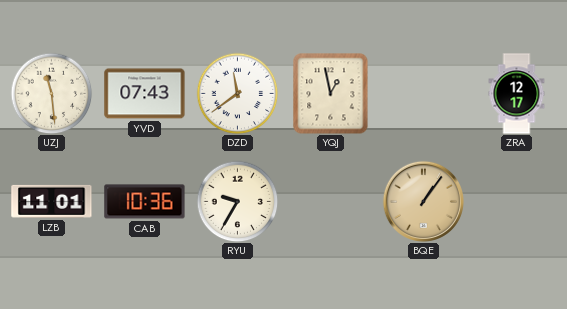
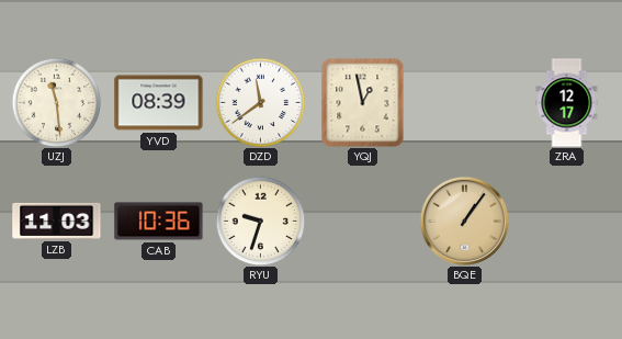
YVD: 07:43 -> 08:39
LZB: 11:01 -> 11:03
RYU: 9:35 -> 9:33
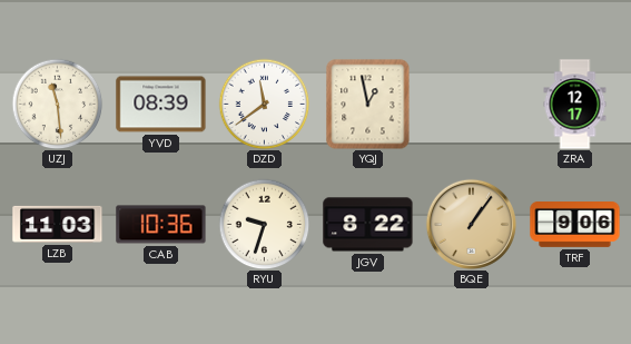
JGV: none -> 8:22
TRF: none -> 9:06
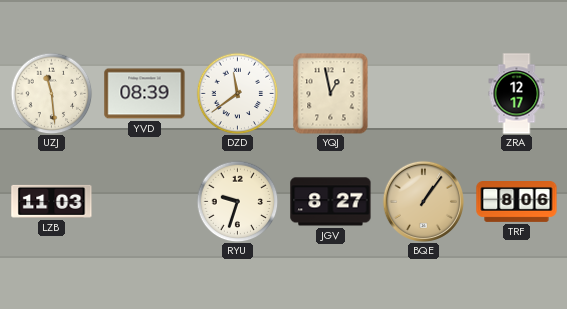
CAB: 10:36 -> none
JGV: 8:22 -> 8:27
TRF: 9:06 -> 8:06
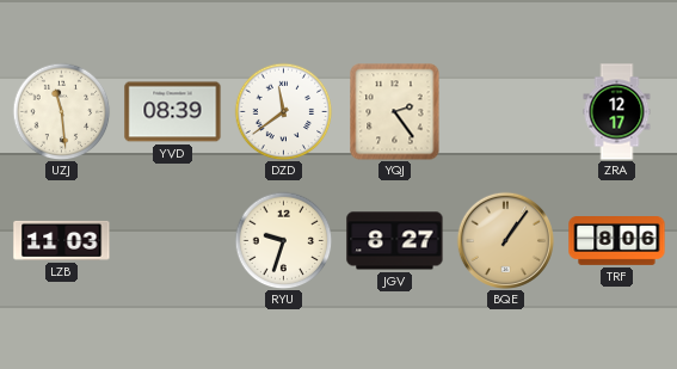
YQJ: 12:58 -> 2:24
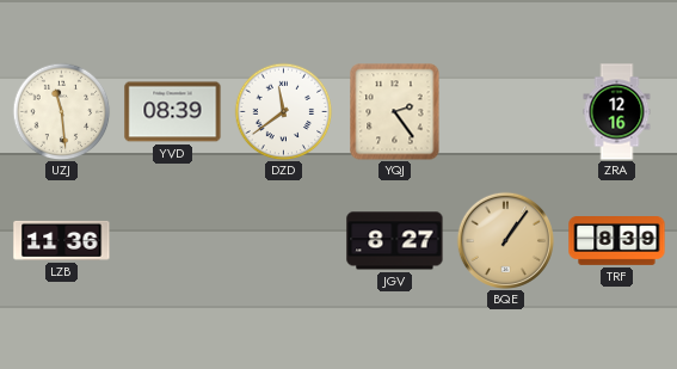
ZRA: 12:17 -> 12:16
LZB: 11:03 -> 11:36
RYU: 9:33 -> none
TRF: 8:06 -> 8:39
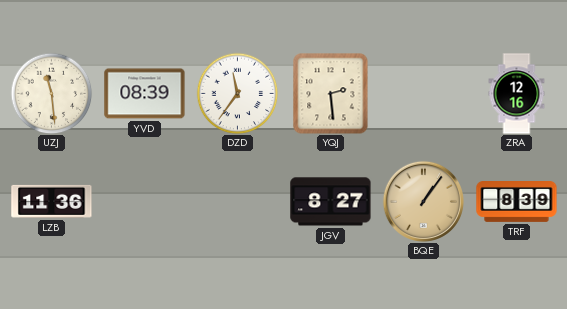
DZD: 11:39 -> 11:36
YQJ: 2:24 -> 2:29
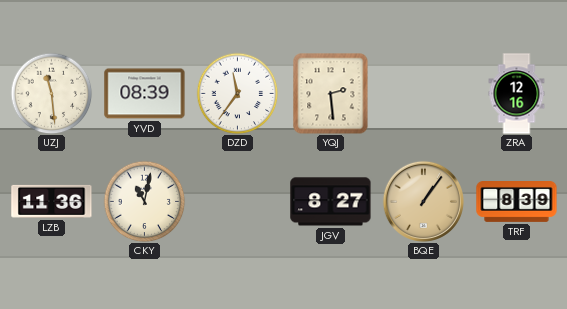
CKY: none -> 11:02
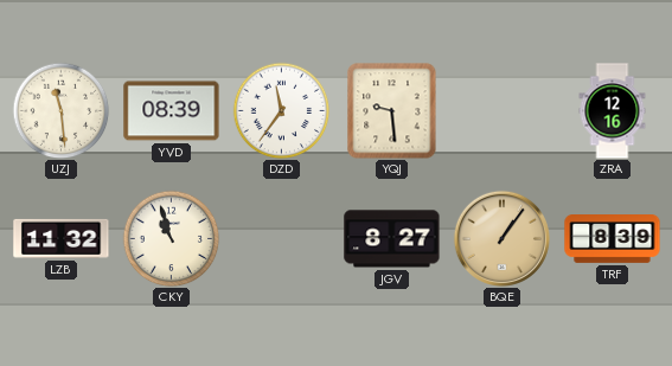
YQJ: 2:29 -> 9:29
LZB: 11:36 -> 11:32
CKY: 11:02 -> 10:57
